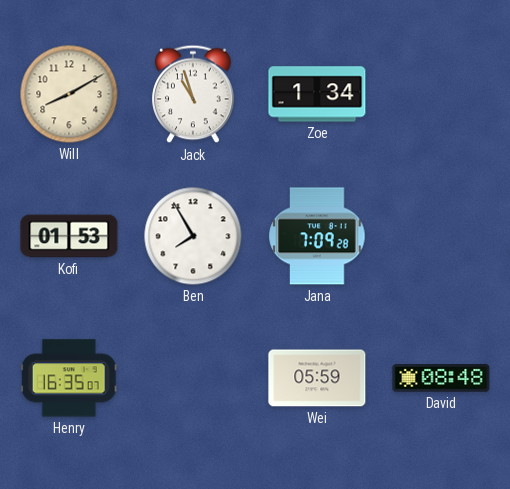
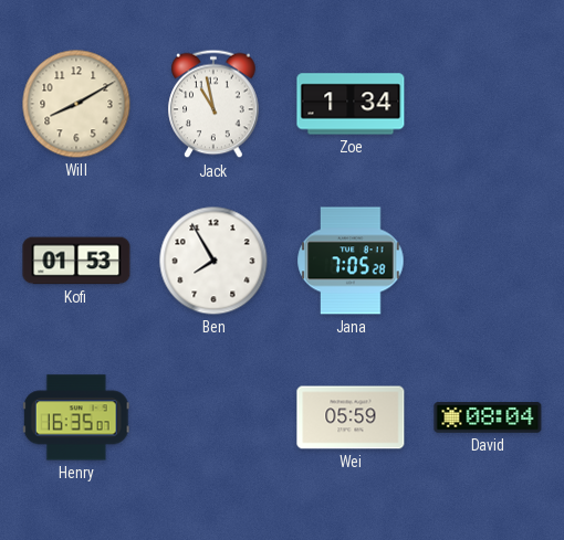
Jack: 10:57 -> 10:58
Jana: 7:09 -> 7:05
David: 08:48 -> 08:04
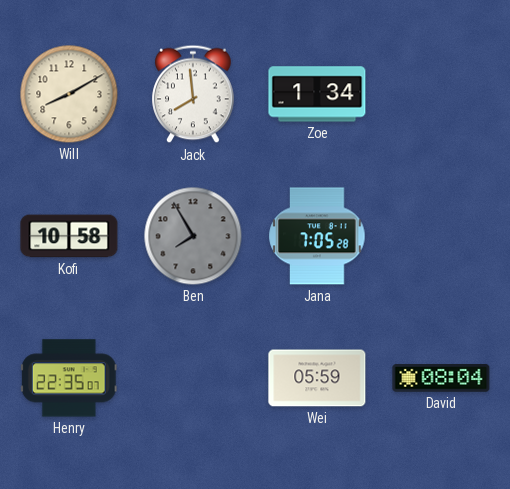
Jack: 10:58 -> 7:59
Kofi: 01:53 -> 10:58
Ben dial: white -> grey
Henry: 16:35 -> 22:35
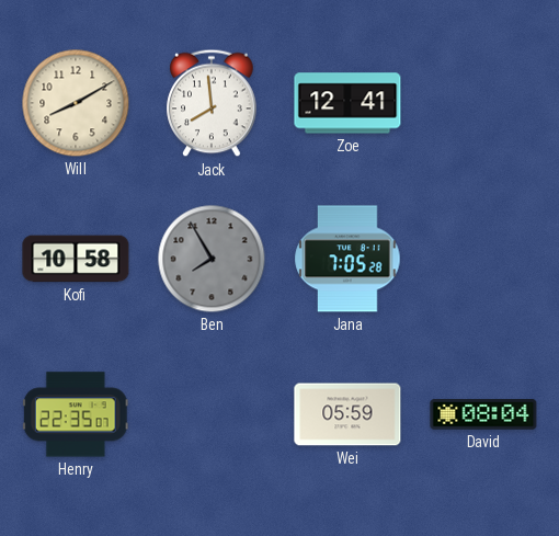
Zoe: 1:34 -> 12:41
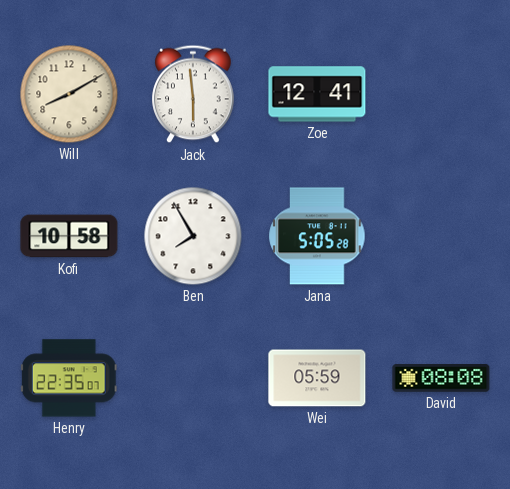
Jack: 7:59 -> 5:59
Ben dial: grey -> white
Jana: 7:05 -> 5:05
David: 08:04 -> 08:08
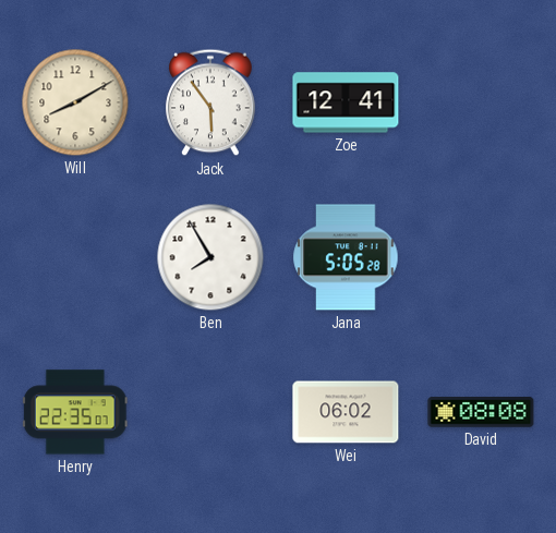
Jack: 5:59 -> 5:54
Kofi: 10:58 -> none
Wei: 05:59 -> 06:02
